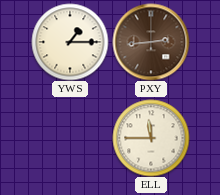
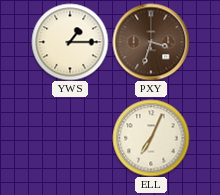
PXY: 2:44 -> 3:33
ELL: 11:45 -> 7:04
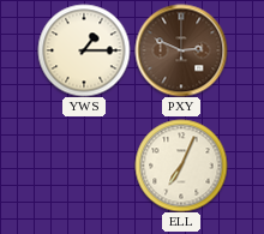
PXY: 3:33 -> 2:49
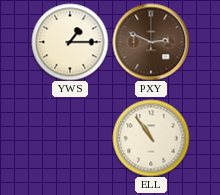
ELL: 7:04 -> 10:54
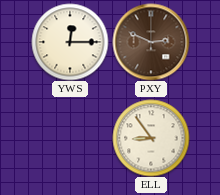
YWS: 1:15 -> 12:15
ELL: 10:54 -> 8:54
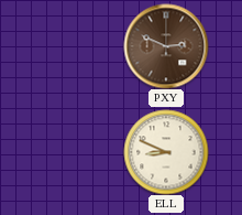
YWS: 12:15 -> none
ELL: 8:54 -> 8:49
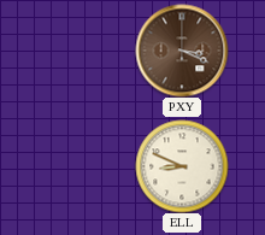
PXY: 2:49 -> 3:19
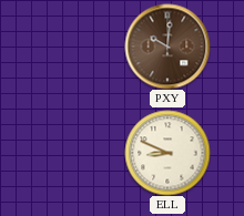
PXY: 3:19 -> 10:01
